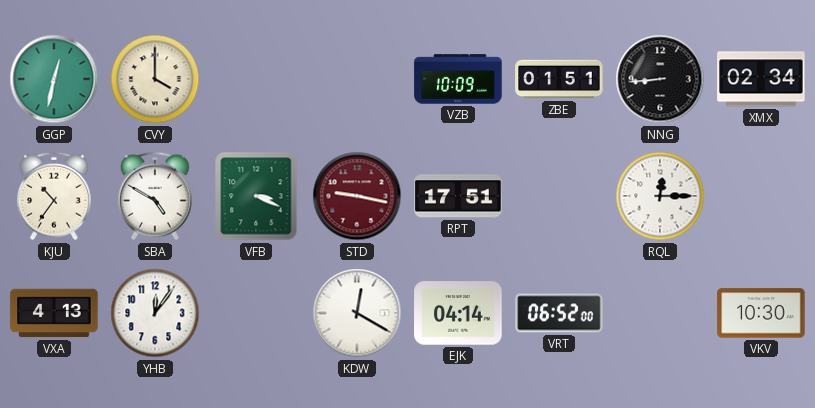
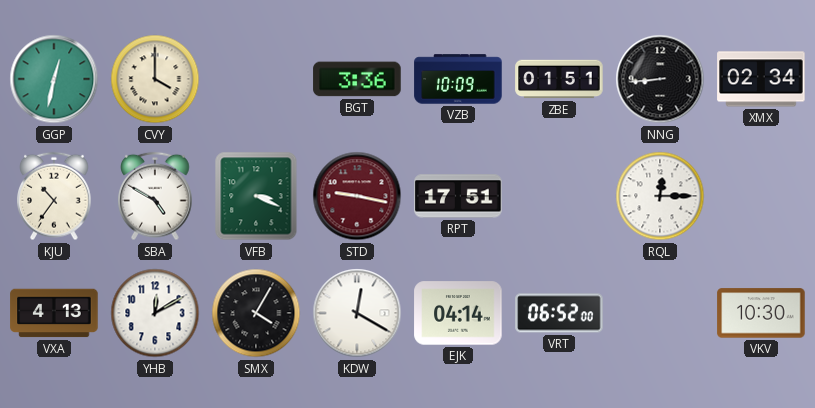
BGT: none -> 3:36
YHB: 12:06 -> 12:10
SMX: none -> 4:05
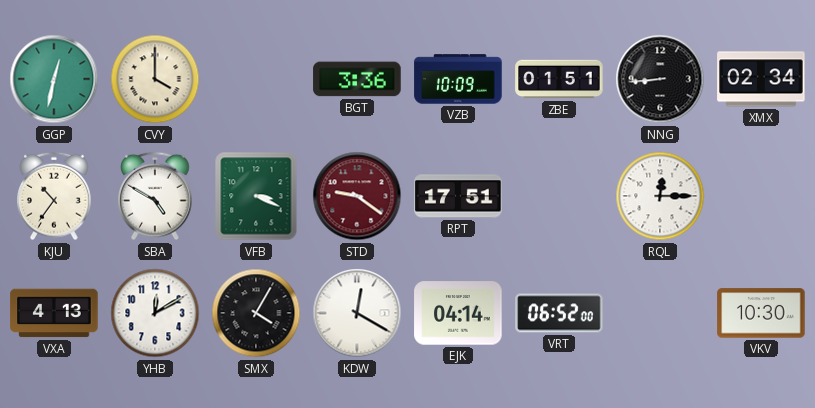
STD: 9:17 -> 9:21
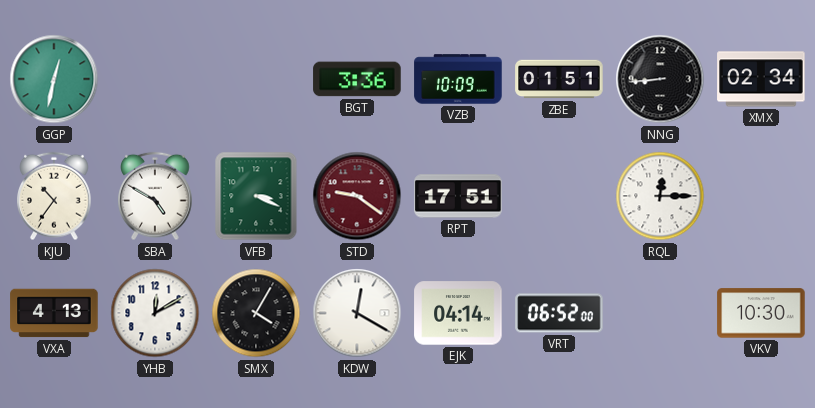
CVY: 4:00 -> none
